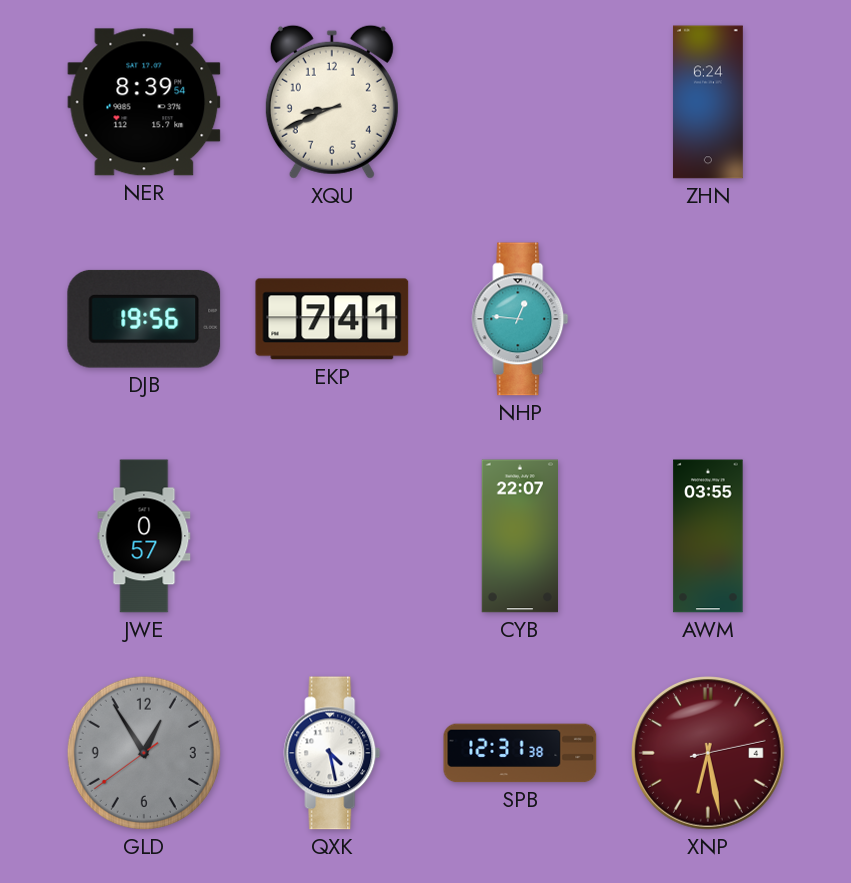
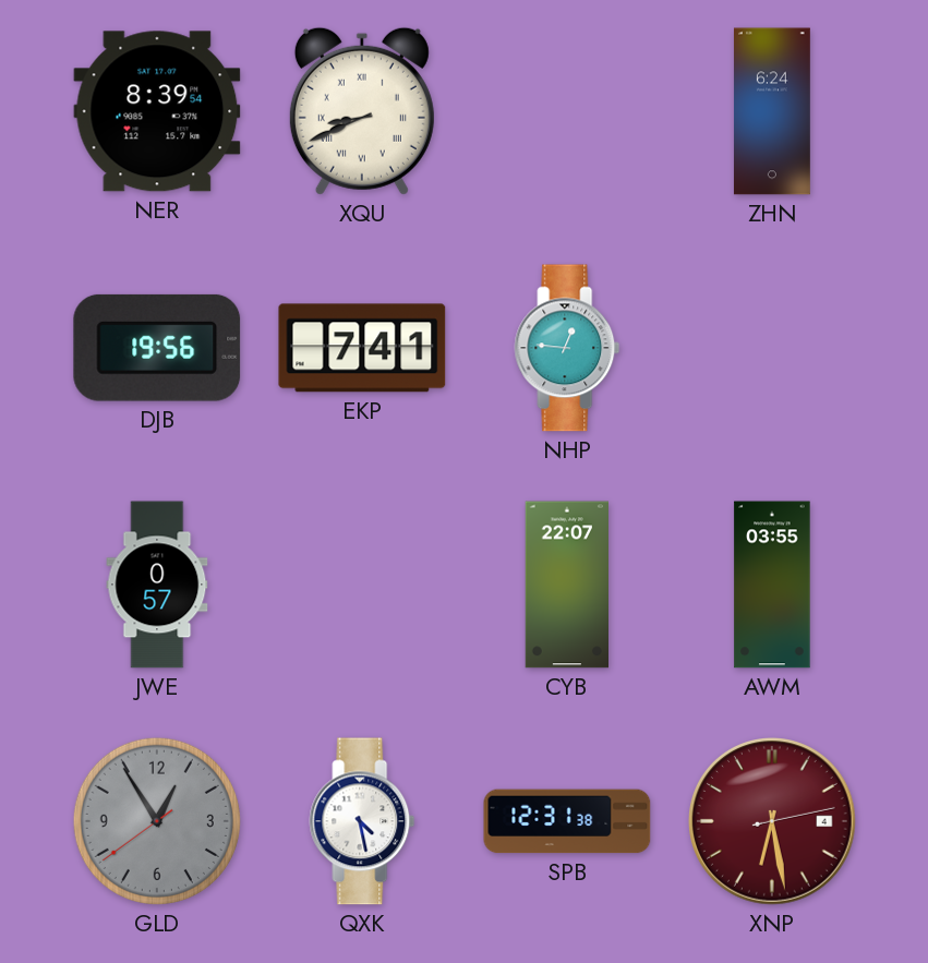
XQU numerals: Arabic -> Roman
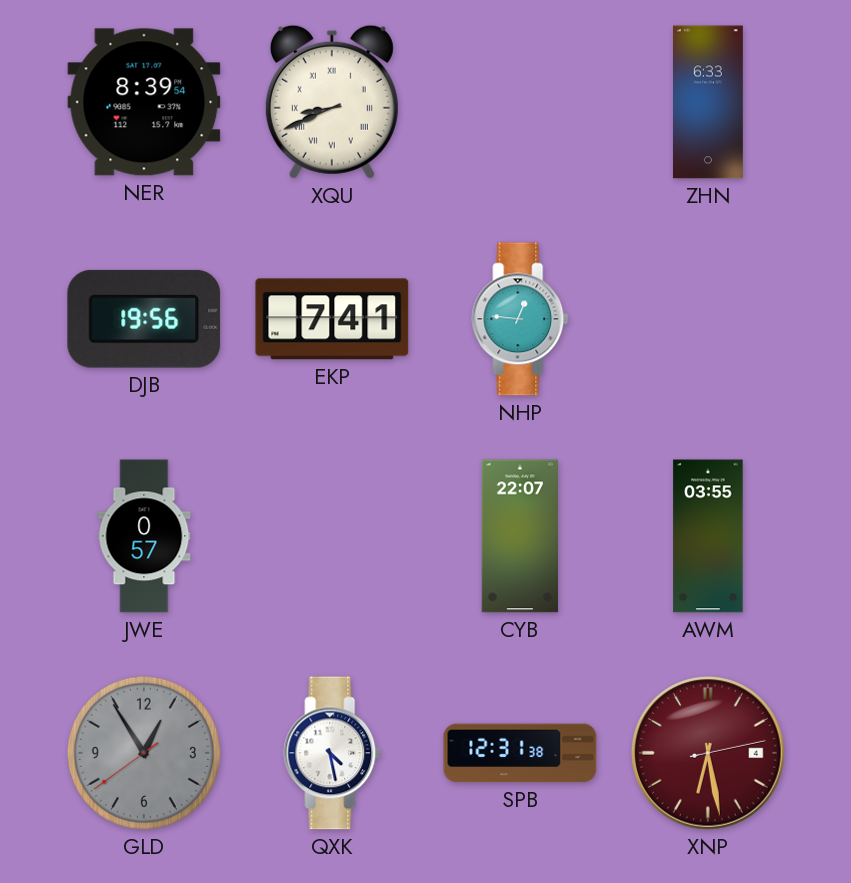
ZHN: 6:24 -> 6:33
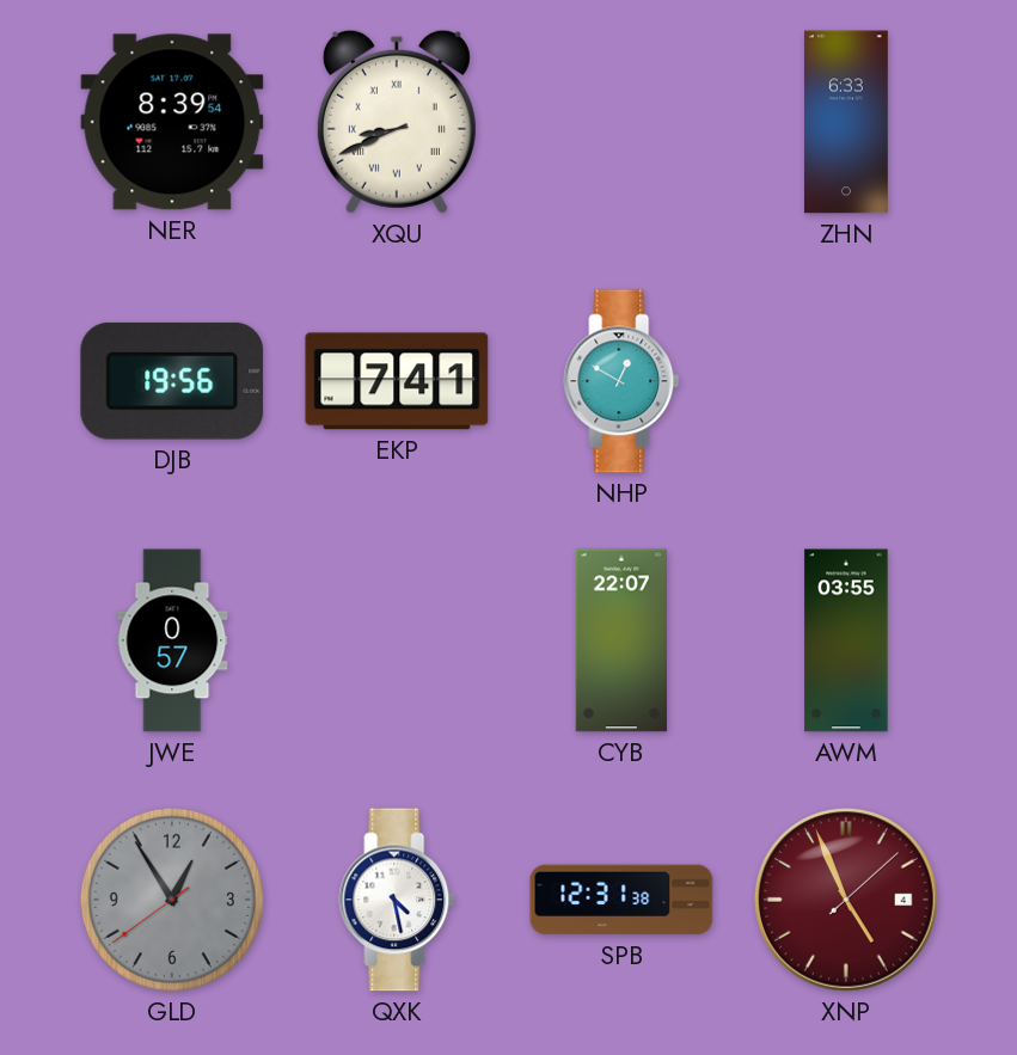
NHP: 12:46 -> 12:50
XNP: 6:28 -> 4:56
